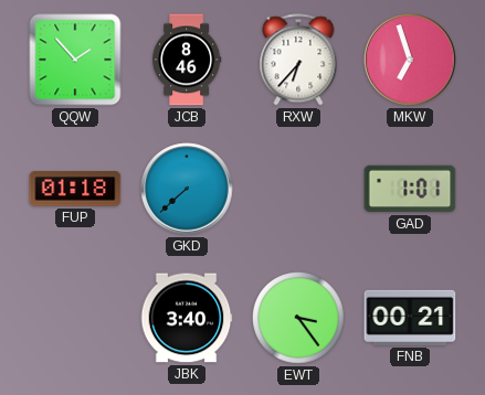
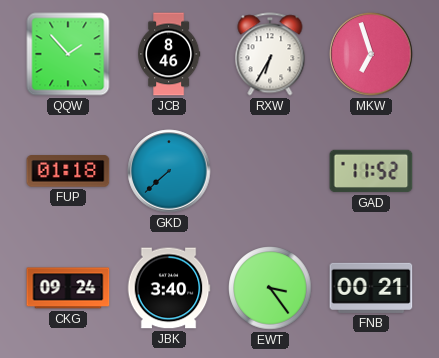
RXW: 6:37 -> 6:35
GAD: 1:01 -> 11:52
CKG: none -> 09:24
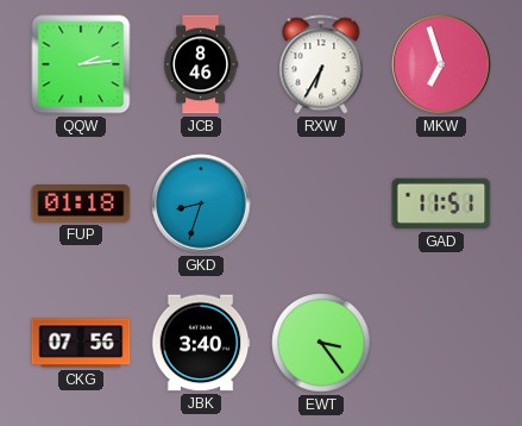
QQW: 1:53 -> 2:14
GKD: 7:38 -> 8:33
GAD: 11:52 -> 11:51
CKG: 09:24 -> 07:56
FNB: 00:21 -> none
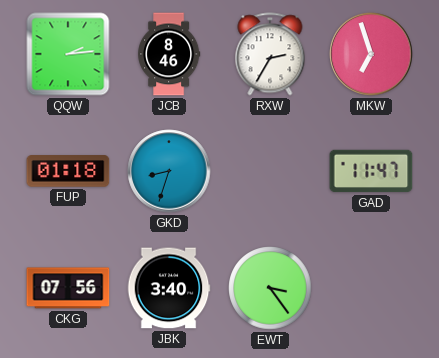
RXW: 6:35 -> 2:35
GAD: 11:51 -> 11:47
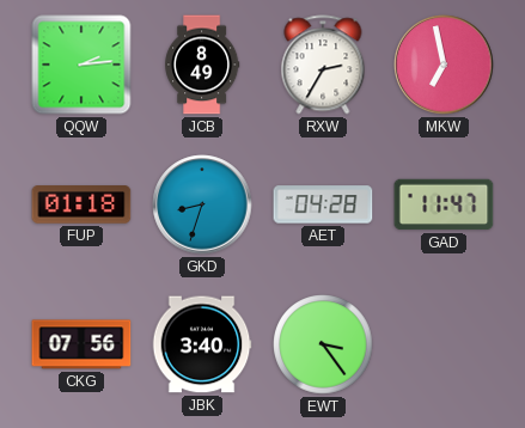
JCB: 8:46 -> 8:49
MKW: 6:57 -> 6:58
AET: none -> 04:28
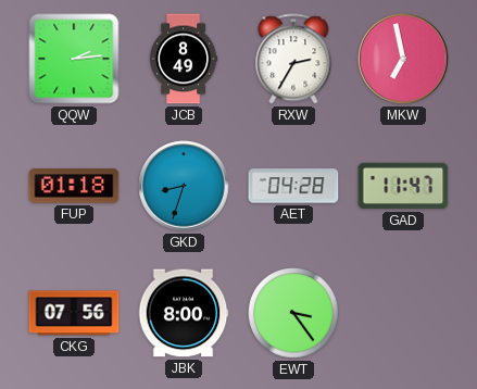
JBK: 3:40 -> 8:00
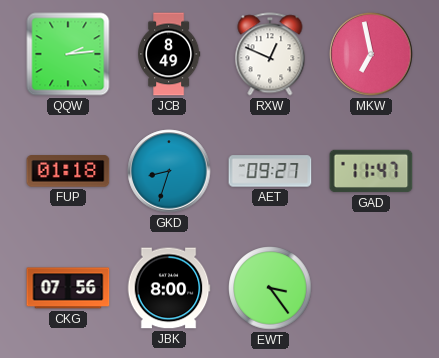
RXW: 2:35 -> 12:49
AET: 04:28 -> 09:27
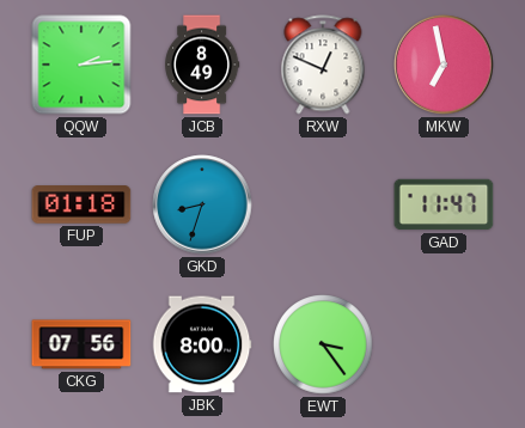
AET: 09:27 -> none
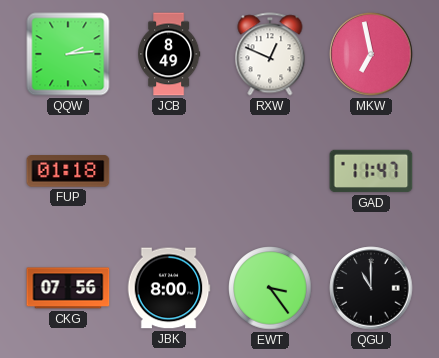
GKD: 8:33 -> none
QGU: none -> 11:00
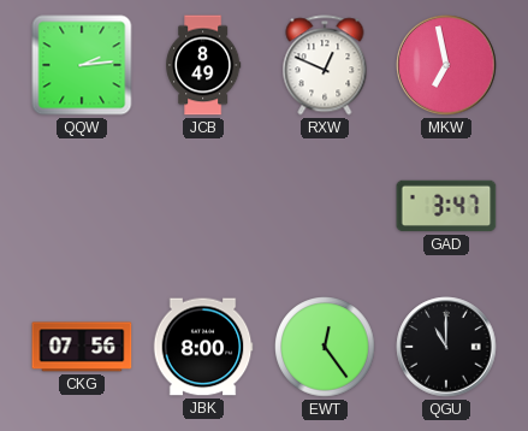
FUP: 01:18 -> none
GAD: 11:47 -> 3:47
EWT: 3:24 -> 12:24
